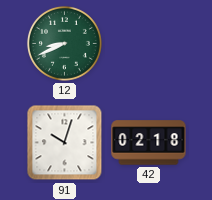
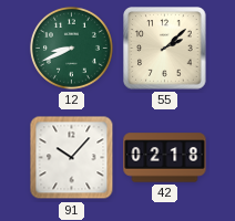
55: none -> 2:08
91: 10:03 -> 10:07
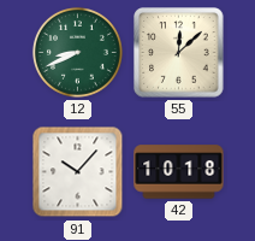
55: 2:08 -> 12:08
42: 02:18 -> 10:18
